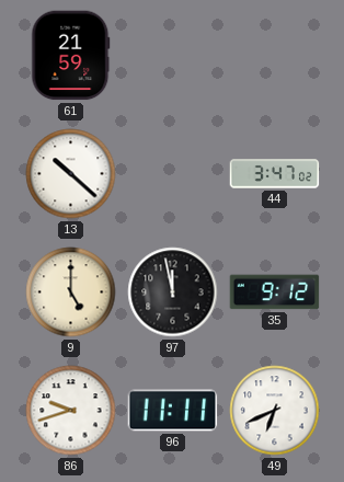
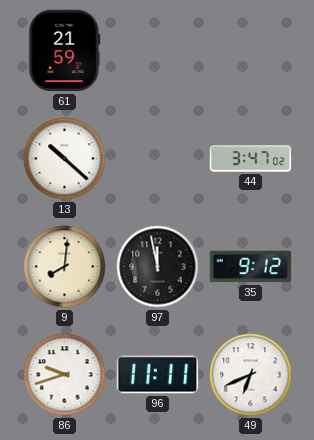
9: 5:00 -> 8:01
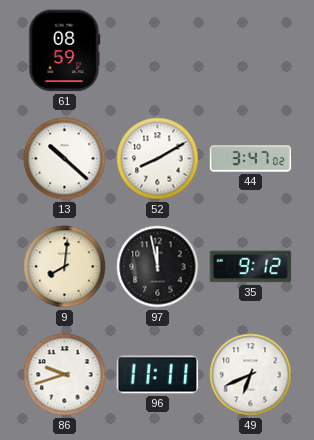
61: 21:59 -> 08:59
52: none -> 8:10
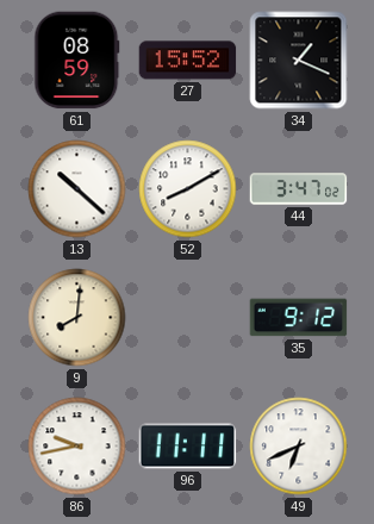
27: none -> 15:52
34: none -> 1:19
97: 11:58 -> none
86: 9:42 -> 9:43
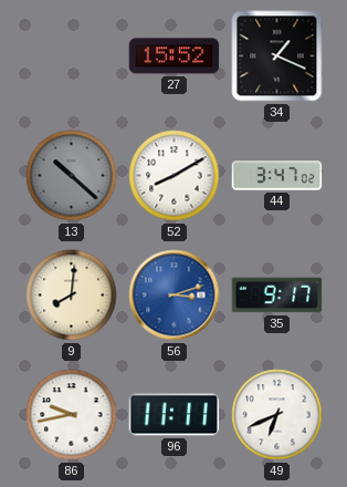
61: 08:59 -> none
13 dial: white -> grey
56: none -> 3:12
35: 9:12 -> 9:17
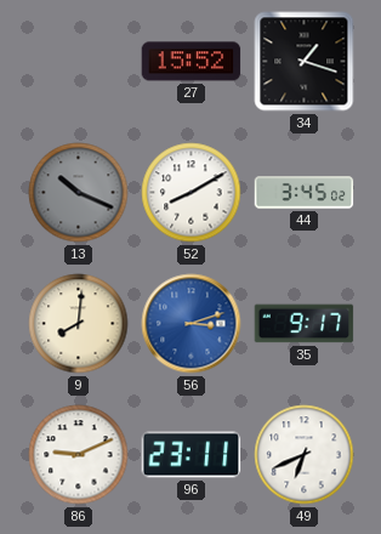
34: 1:19 -> 1:18
13: 10:22 -> 10:19
44: 3:47 -> 3:45
86: 9:43 -> 9:11
96: 11:11 -> 23:11
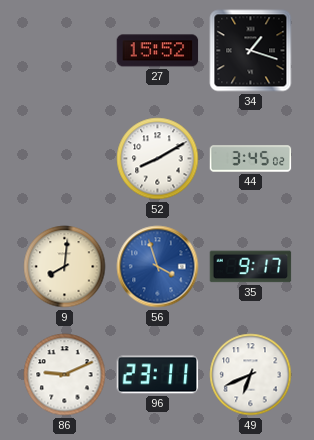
13: 10:19 -> none
56: 3:12 -> 3:57
